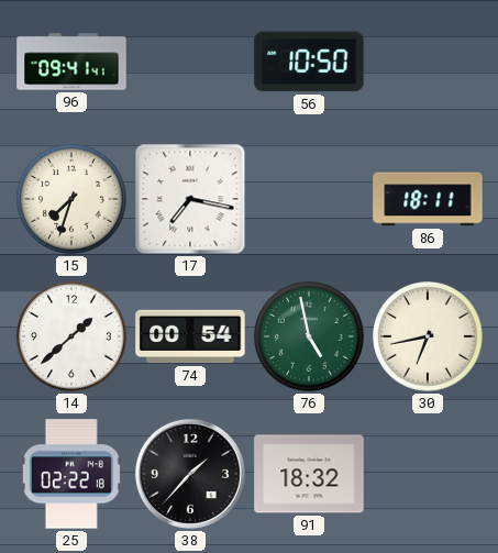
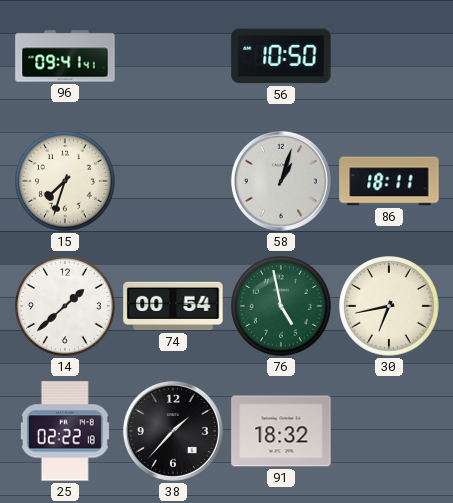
17: 7:17 -> none
58: none -> 1:03
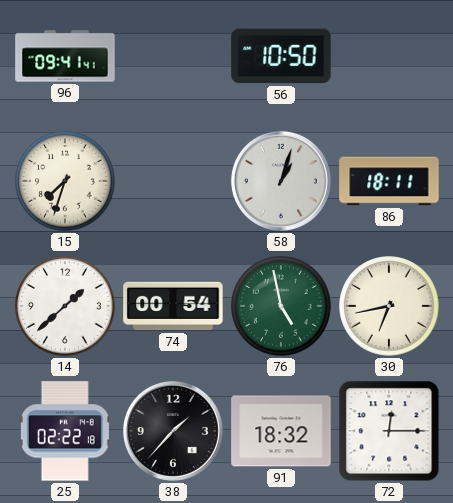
72: none -> 12:15
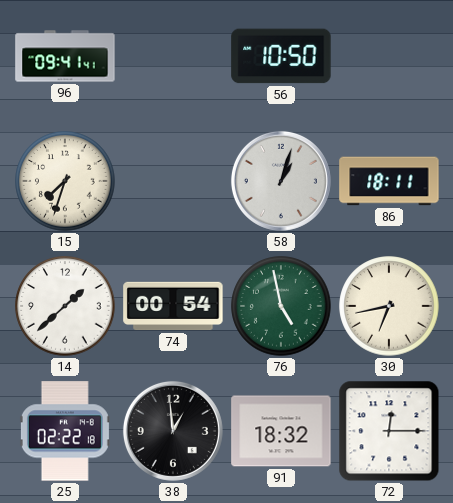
38: 1:37 -> 12:59
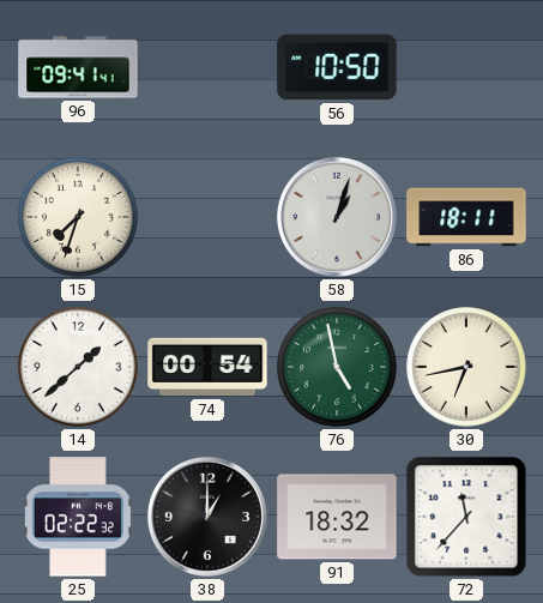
25: 02:22:18 -> 02:22:32
38: 12:59 -> 1:00
72: 12:15 -> 11:37
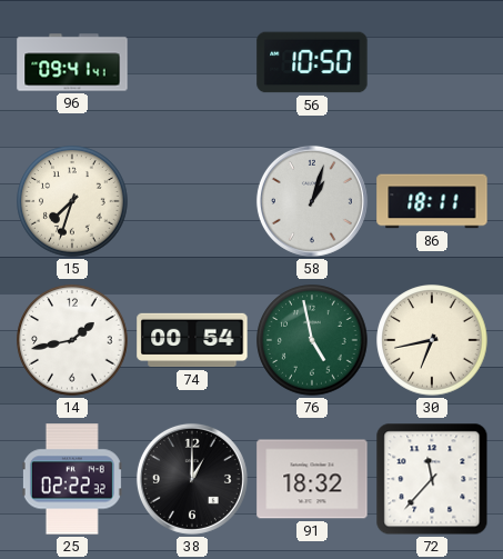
14: 1:38 -> 1:43
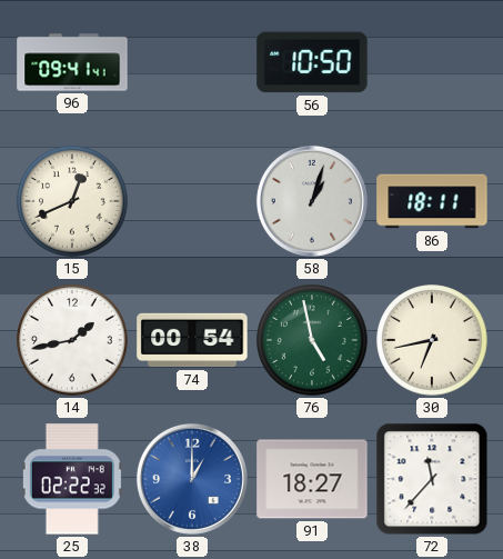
15: 7:33 -> 12:41
38 dial: black -> blue
91: 18:32 -> 18:27
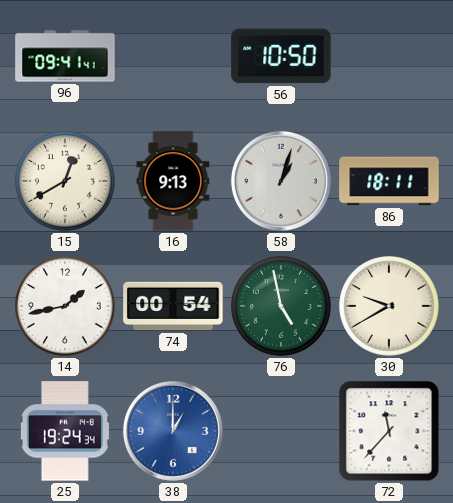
15: 12:41 -> 12:40
16: none -> 9:13
30: 6:43 -> 9:40
25: 02:22 -> 19:24
91: 18:27 -> none
